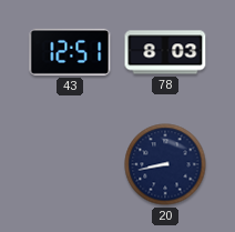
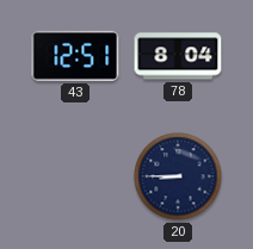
78: 8:03 -> 8:04
20: 8:43 -> 8:45
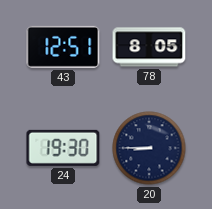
78: 8:04 -> 8:05
24: none -> 19:30
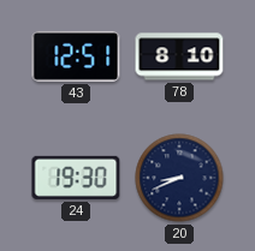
78: 8:05 -> 8:10
20: 8:45 -> 8:41
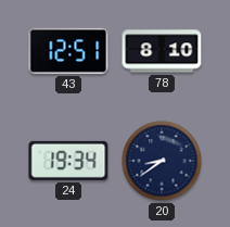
24: 19:30 -> 19:34
20: 8:41 -> 8:39
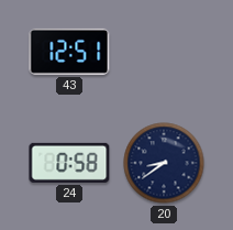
78: 8:10 -> none
24: 19:34 -> 0:58
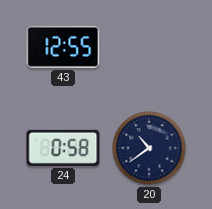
43: 12:51 -> 12:55
20: 8:39 -> 10:39
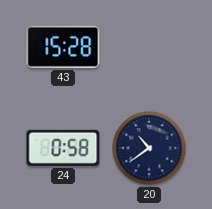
43: 12:55 -> 15:28
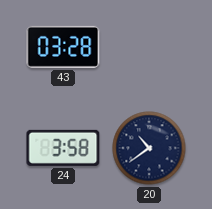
43: 15:28 -> 03:28
24: 0:58 -> 3:58
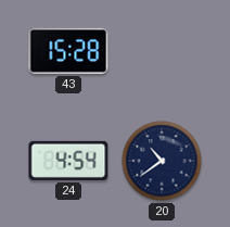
43: 03:28 -> 15:28
24: 3:58 -> 4:54
